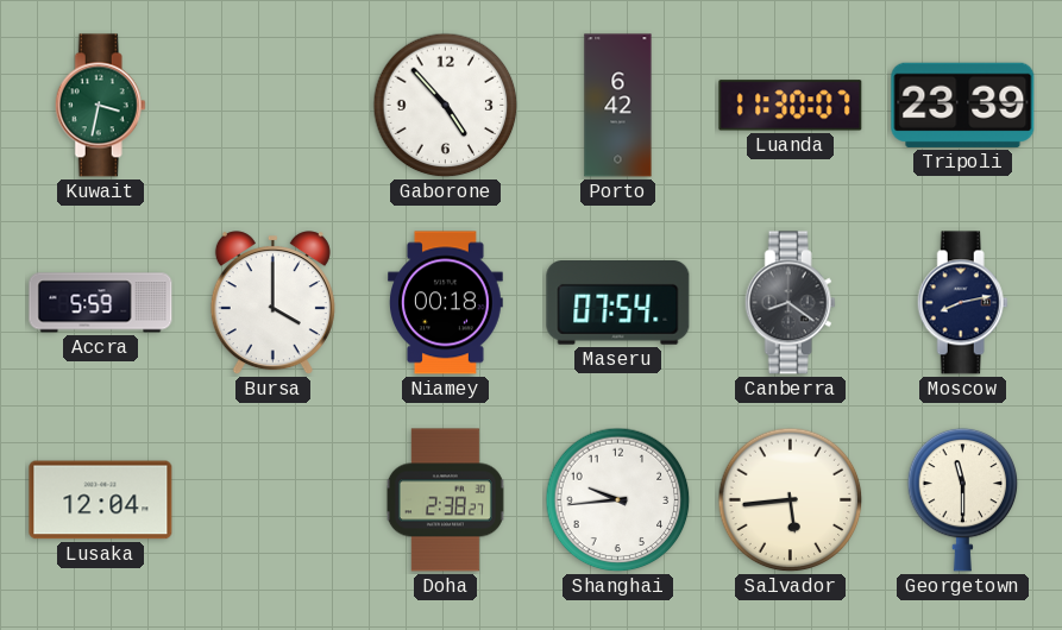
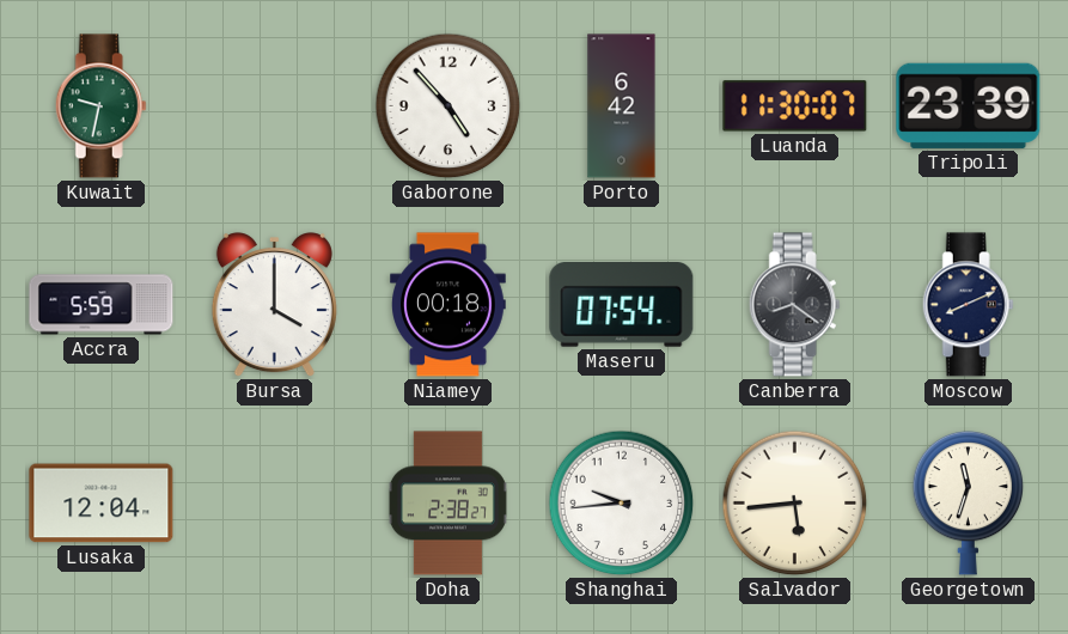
Kuwait: 3:32 -> 9:32
Moscow: 8:13 -> 8:11
Georgetown: 11:30 -> 11:33
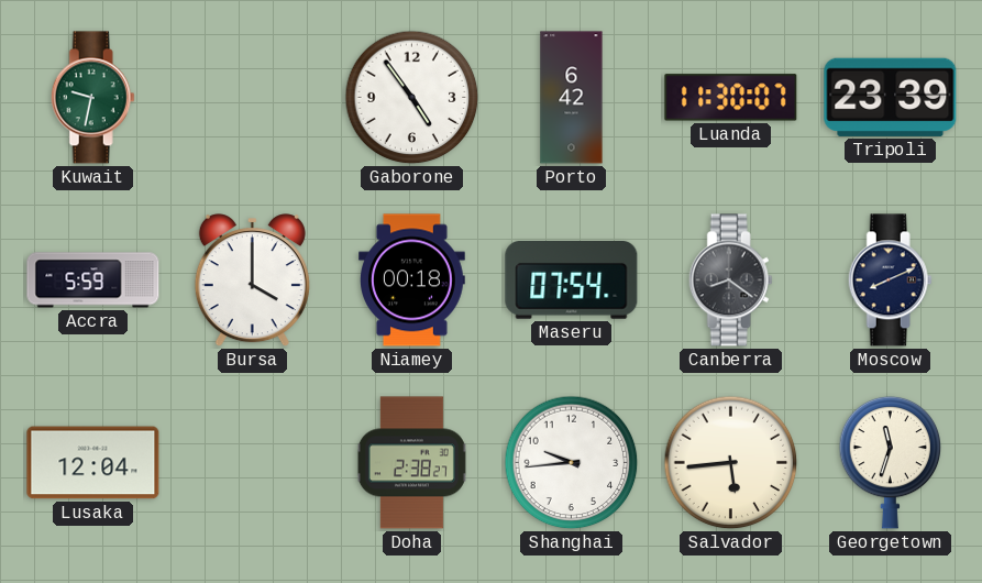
Gaborone: 4:53 -> 4:54
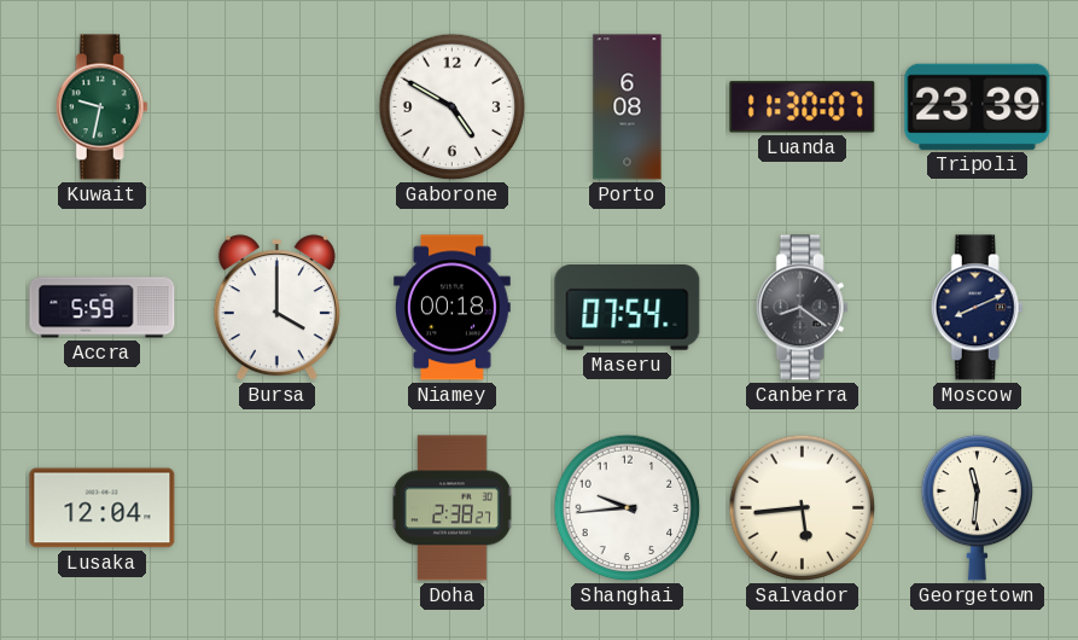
Gaborone: 4:54 -> 4:50
Porto: 6:42 -> 6:08
Georgetown: 11:33 -> 11:31
